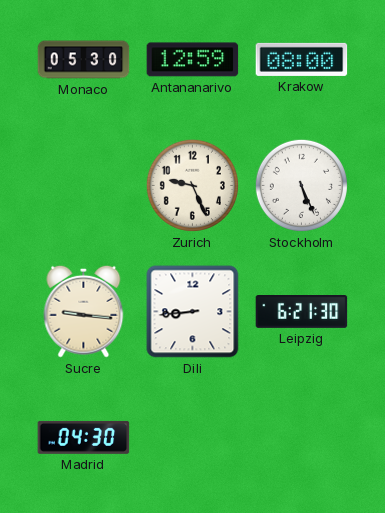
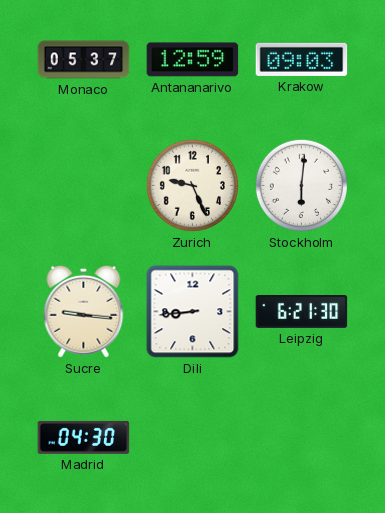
Monaco: 05:30 -> 05:37
Krakow: 08:00 -> 09:03
Stockholm: 5:26 -> 6:01
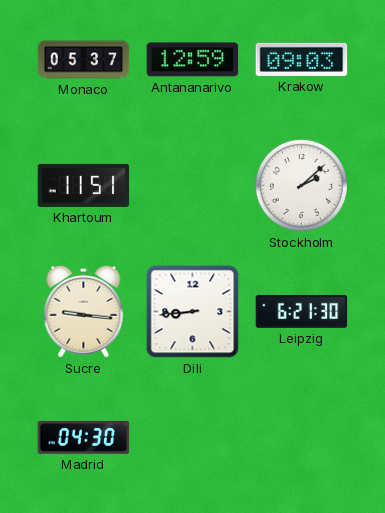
Khartoum: none -> 11:51
Zurich: 9:26 -> none
Stockholm: 6:01 -> 2:08
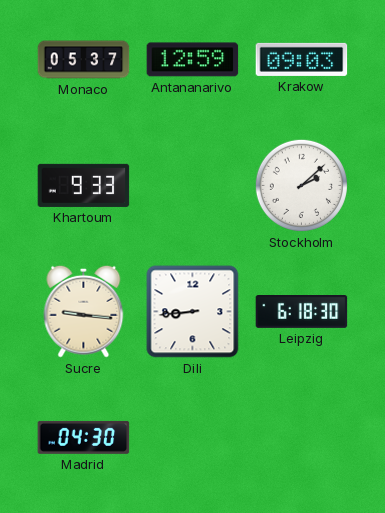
Khartoum: 11:51 -> 9:33
Leipzig: 6:21 -> 6:18
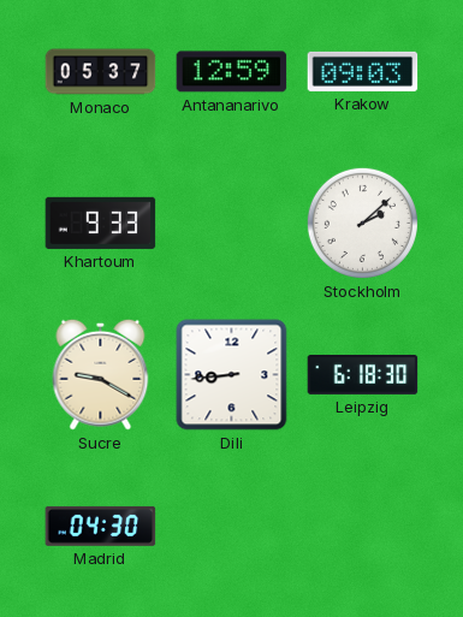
Sucre: 9:16 -> 9:20
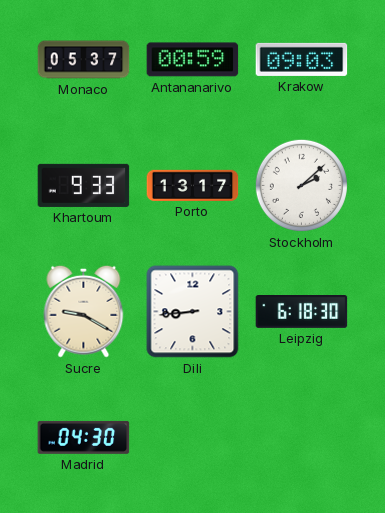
Antananarivo: 12:59 -> 00:59
Porto: none -> 13:17
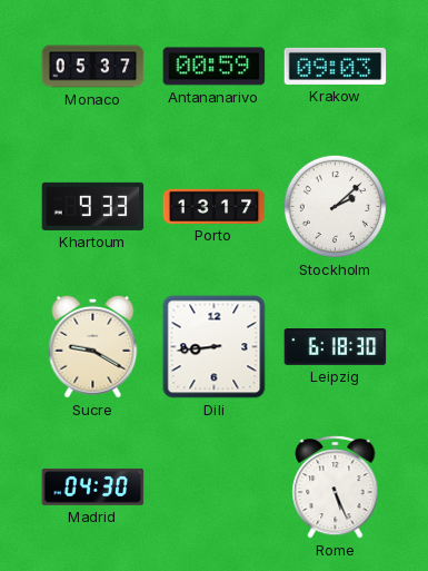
Rome: none -> 5:26
